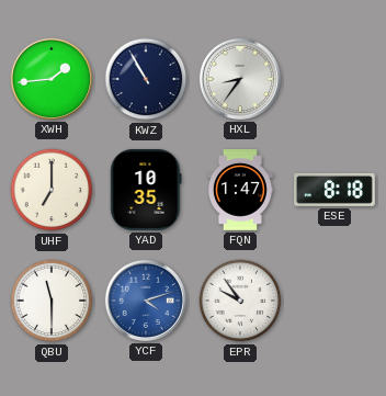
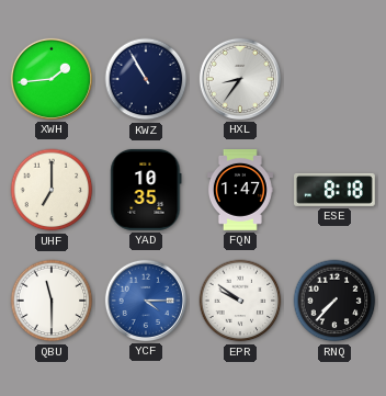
YCF: 4:12 -> 4:15
EPR: 9:54 -> 9:51
RNQ: none -> 7:37
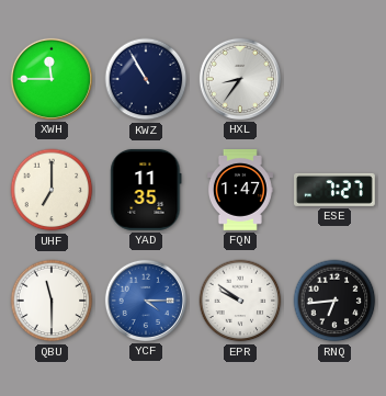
XWH: 1:44 -> 11:45
YAD: 10:35 -> 11:35
ESE: 8:18 -> 7:27
RNQ: 7:37 -> 6:44
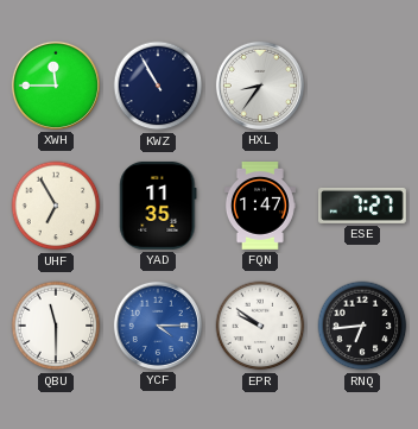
UHF: 7:00 -> 6:55
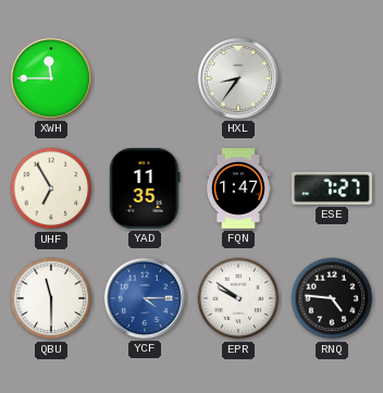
KWZ: 10:55 -> none
RNQ: 6:44 -> 4:46
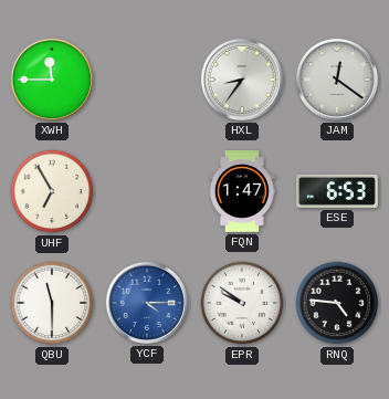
JAM: none -> 12:21
YAD: 11:35 -> none
ESE: 7:27 -> 6:53
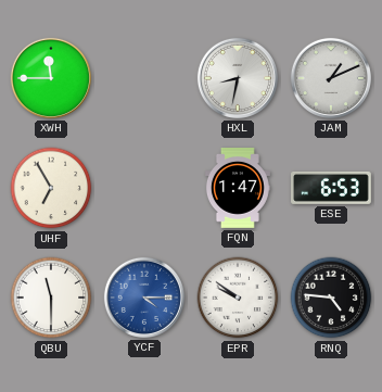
HXL: 8:36 -> 8:32
JAM: 12:21 -> 1:11
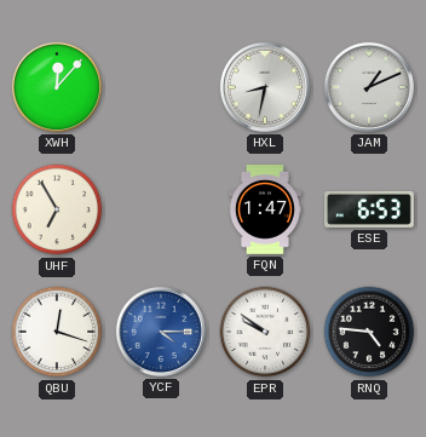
XWH: 11:45 -> 12:07
QBU: 11:30 -> 12:18
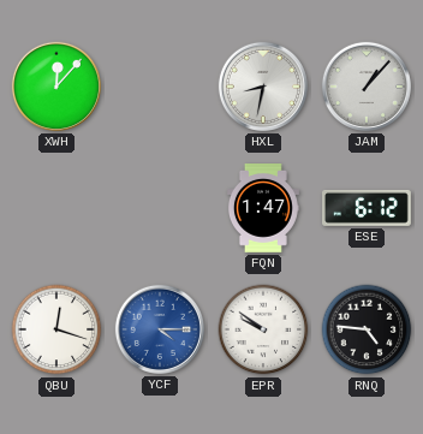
JAM: 1:11 -> 1:07
UHF: 6:55 -> none
ESE: 6:53 -> 6:12
